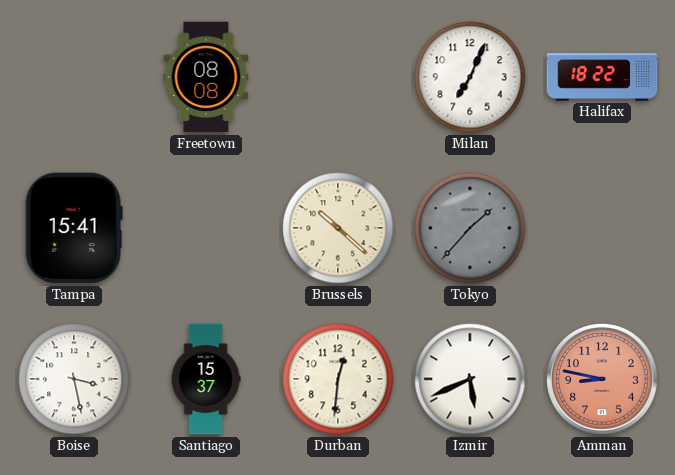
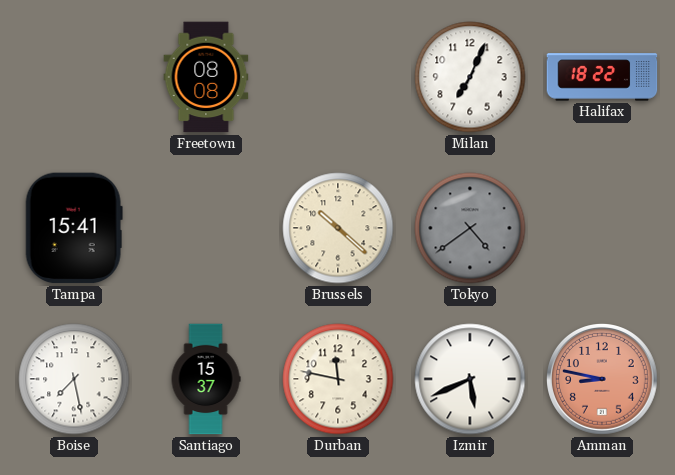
Tokyo: 1:37 -> 4:39
Boise: 3:28 -> 7:28
Durban: 12:31 -> 11:47
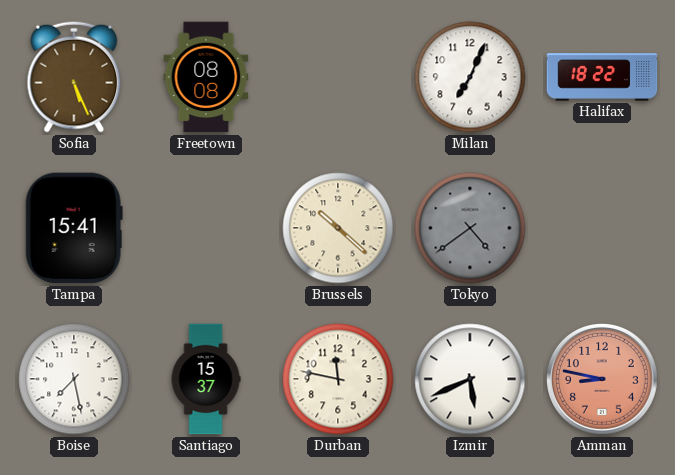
Sofia: none -> 5:26
